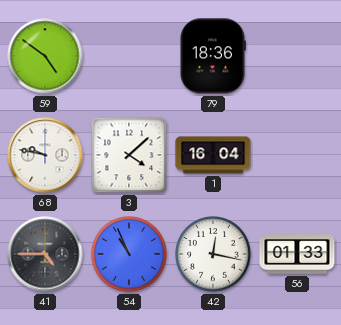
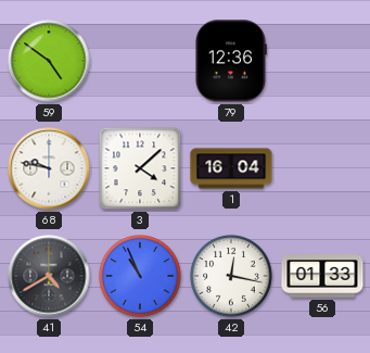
79: 18:36 -> 12:36
41: 4:45 -> 4:40
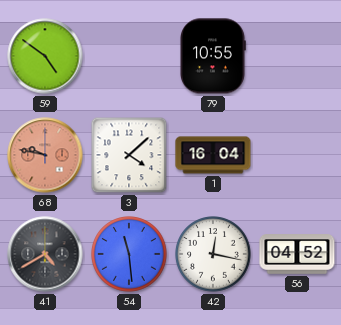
79: 12:36 -> 10:55
68 dial: white -> salmon
54: 10:56 -> 11:29
56: 01:33 -> 04:52
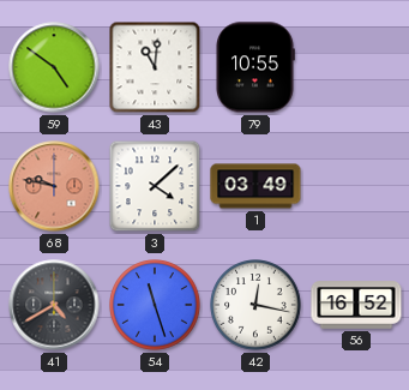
43: none -> 11:01
1: 16:04 -> 03:49
54: 11:29 -> 11:27
56: 04:52 -> 16:52
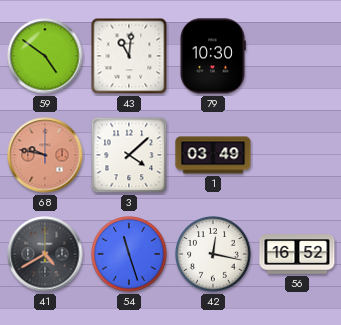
79: 10:55 -> 10:30
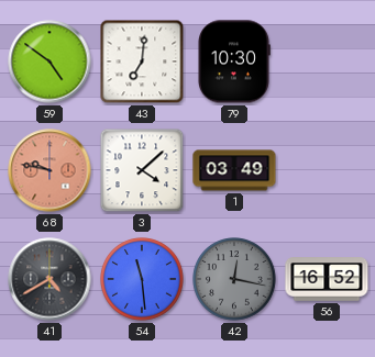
43: 11:01 -> 7:01
54: 11:27 -> 11:29
42 dial: white -> grey
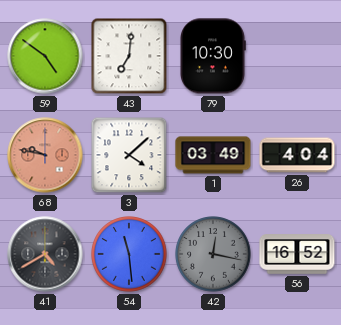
26: none -> 4:04
